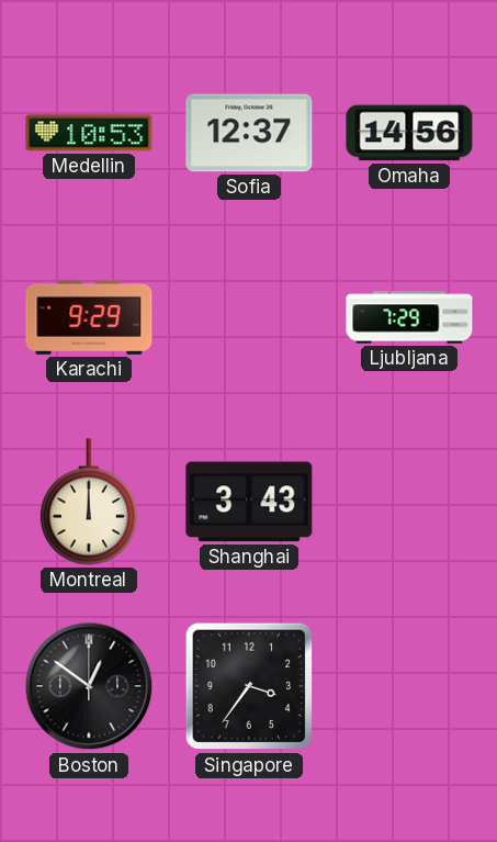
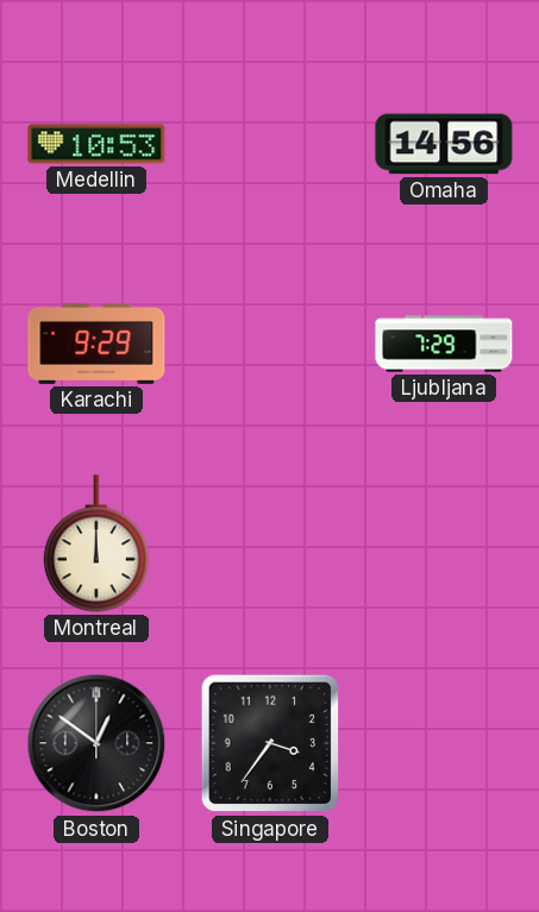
Sofia: 12:37 -> none
Shanghai: 3:43 -> none
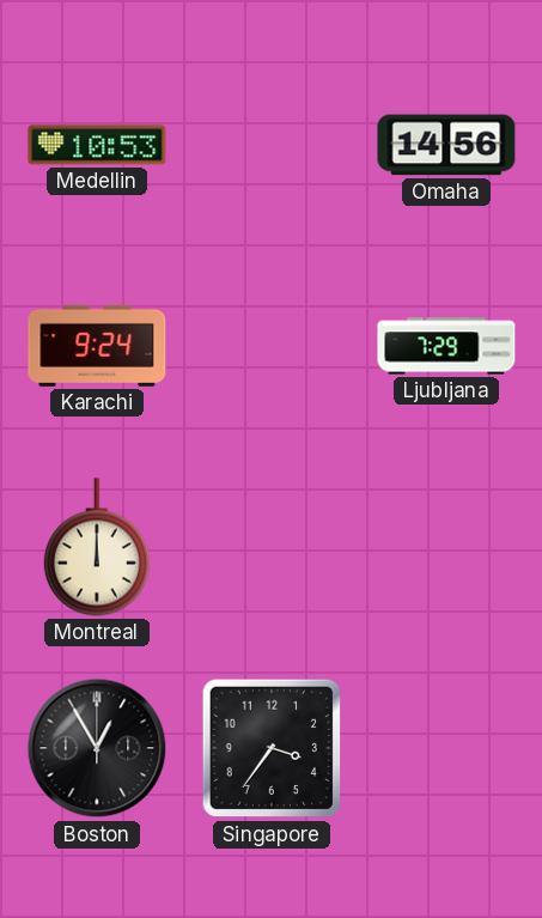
Karachi: 9:29 -> 9:24
Boston: 12:51 -> 12:55
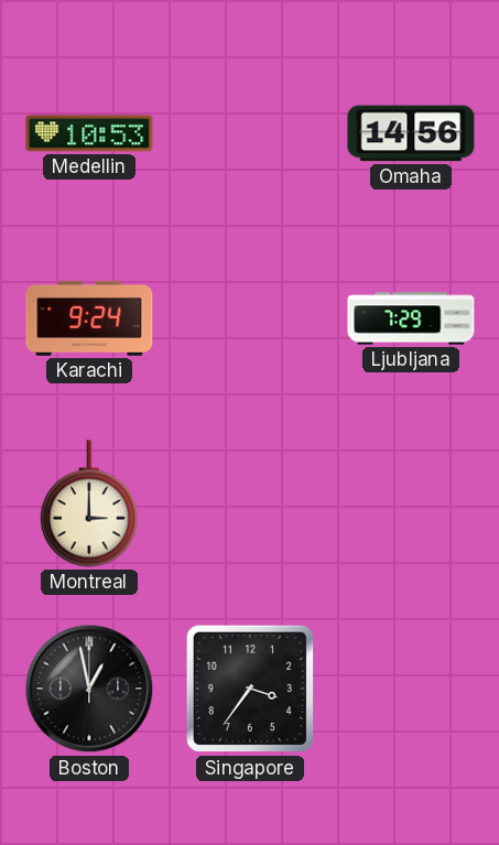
Montreal: 12:00 -> 3:00
Boston: 12:55 -> 12:58
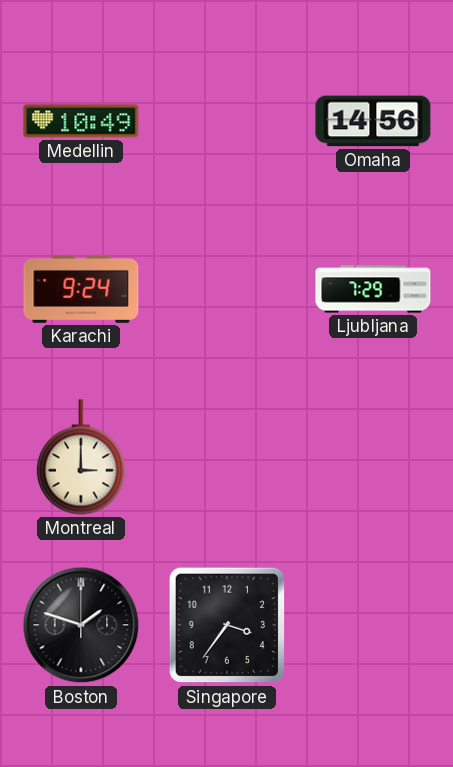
Medellin: 10:53 -> 10:49
Boston: 12:58 -> 1:48
